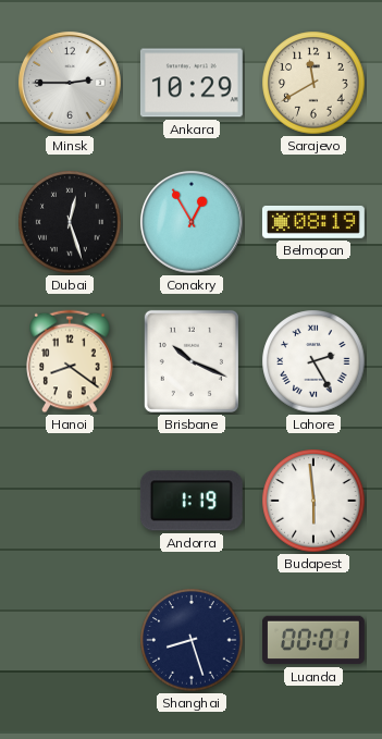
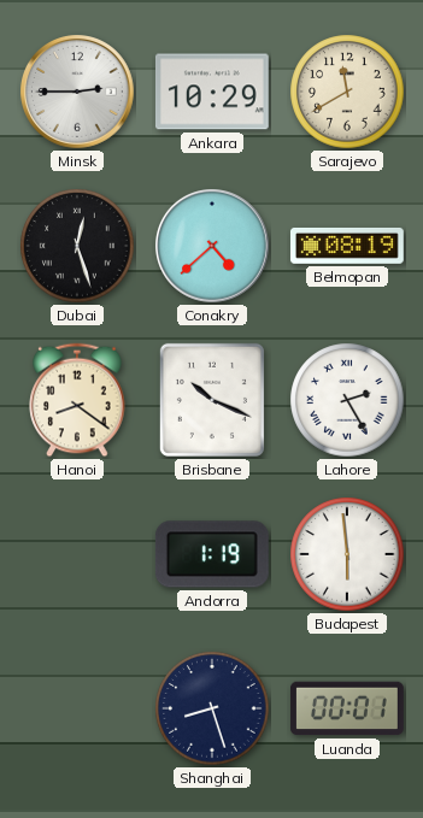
Conakry: 12:55 -> 4:38
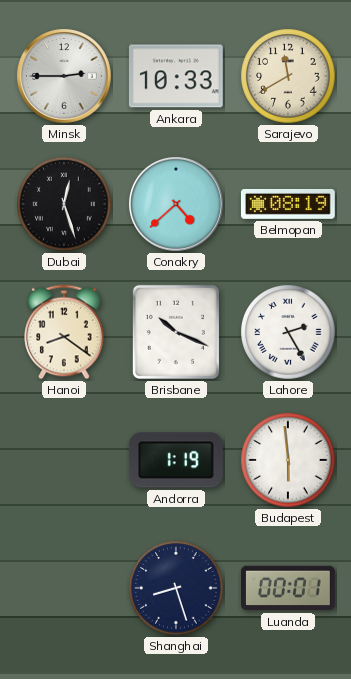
Ankara: 10:29 -> 10:33
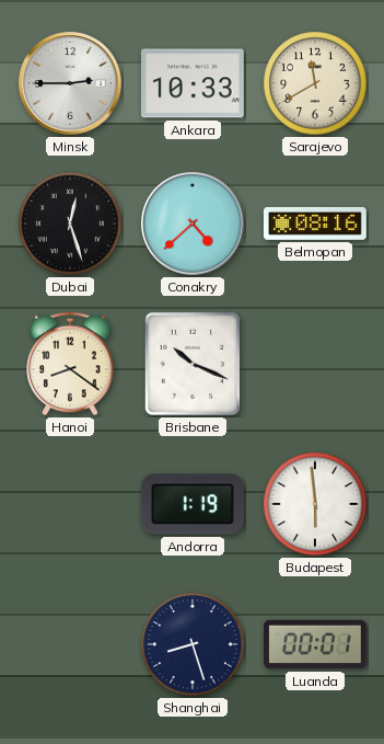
Belmopan: 08:19 -> 08:16
Lahore: 2:25 -> none
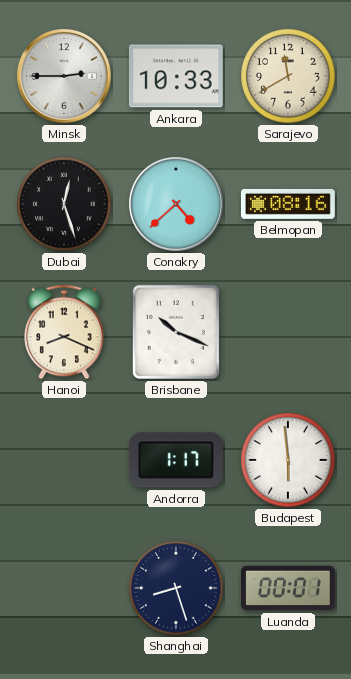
Hanoi: 8:21 -> 8:19
Andorra: 1:19 -> 1:17
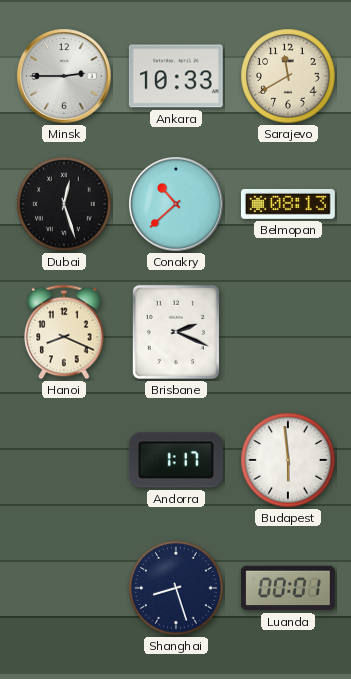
Conakry: 4:38 -> 10:38
Belmopan: 08:16 -> 08:13
Brisbane: 10:19 -> 2:19
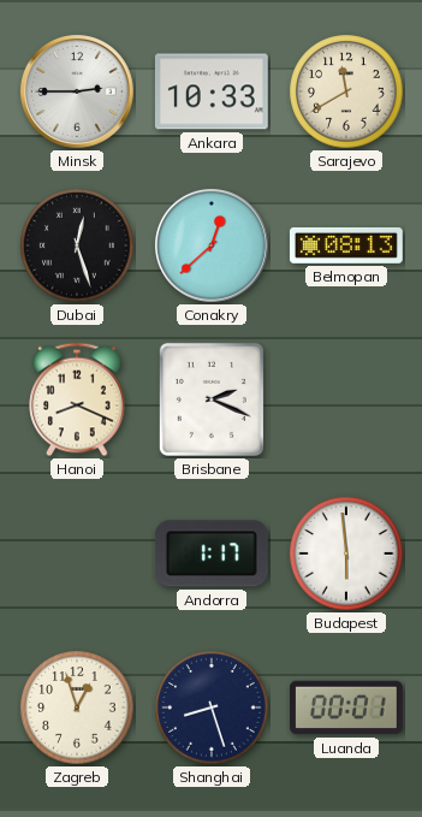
Conakry: 10:38 -> 12:38
Zagreb: none -> 12:57
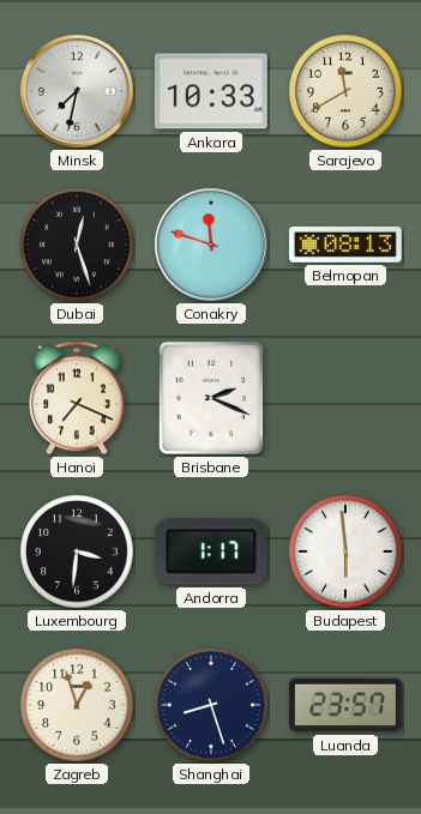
Minsk: 2:45 -> 7:32
Conakry: 12:38 -> 11:48
Hanoi: 8:19 -> 7:19
Luxembourg: none -> 3:31
Luanda: 00:01 -> 23:57
